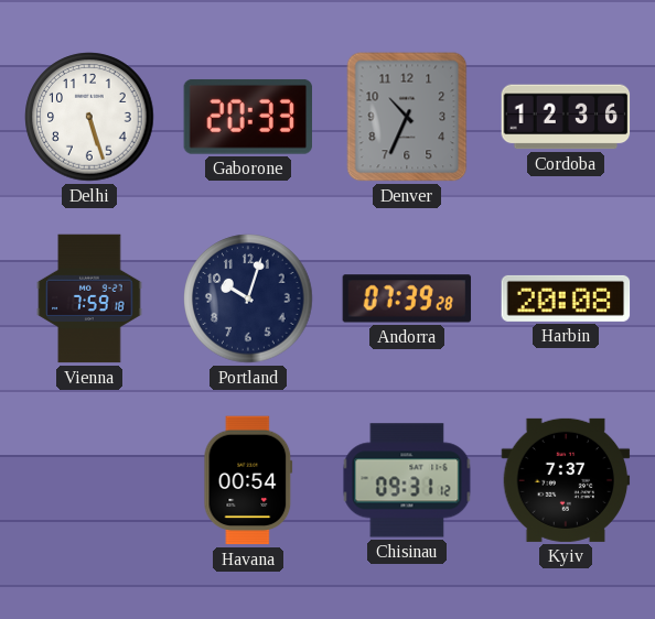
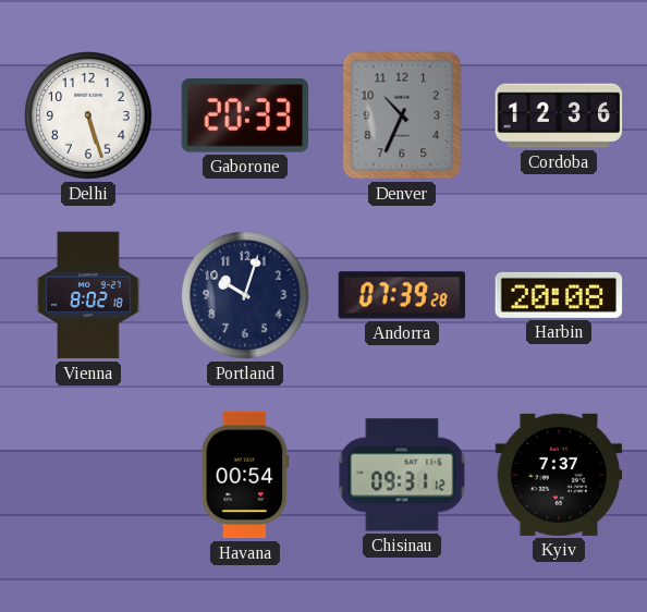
Vienna: 7:59 -> 8:02
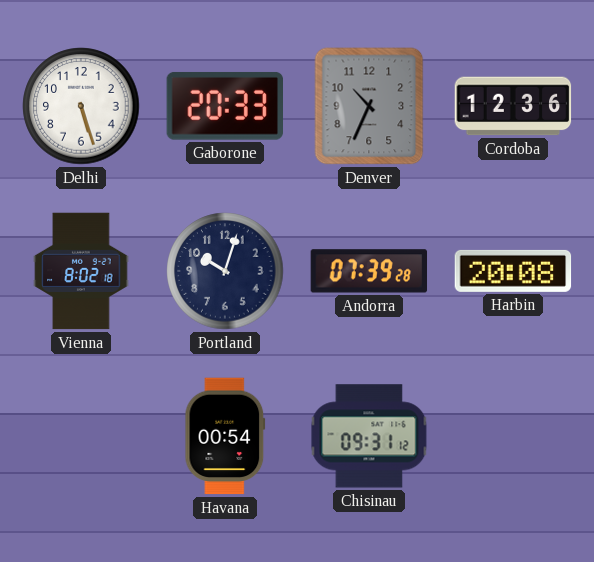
Kyiv: 7:37 -> none
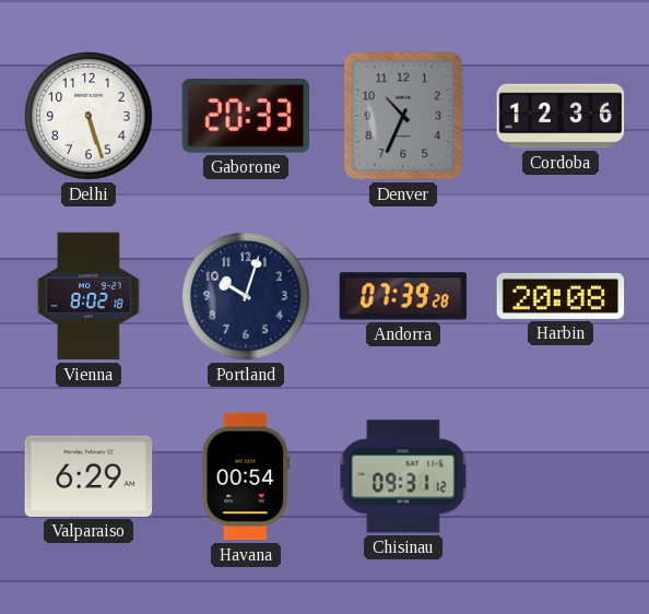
Valparaiso: none -> 6:29
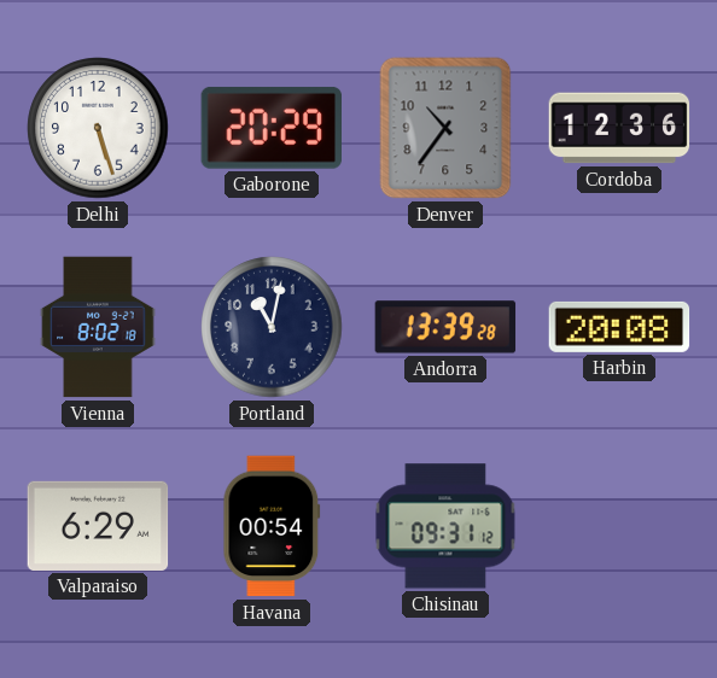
Gaborone: 20:33 -> 20:29
Denver: 10:34 -> 10:36
Portland: 10:03 -> 11:02
Andorra: 07:39 -> 13:39
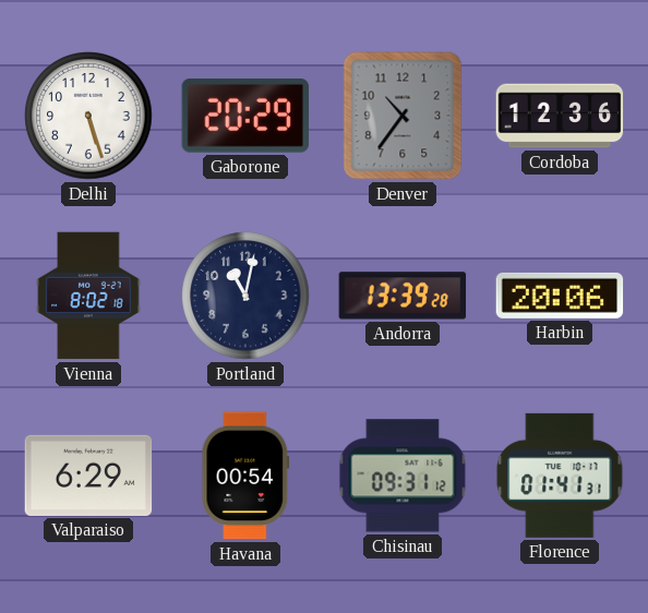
Harbin: 20:08 -> 20:06
Florence: none -> 01:41
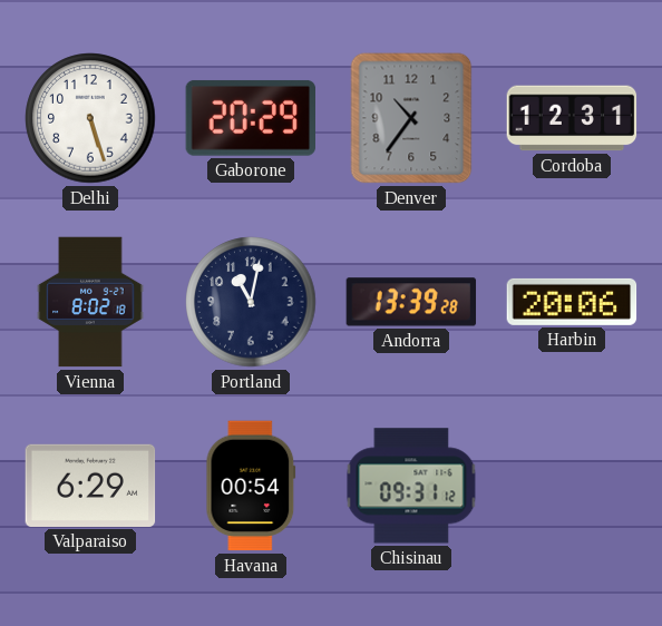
Cordoba: 12:36 -> 12:31
Florence: 01:41 -> none
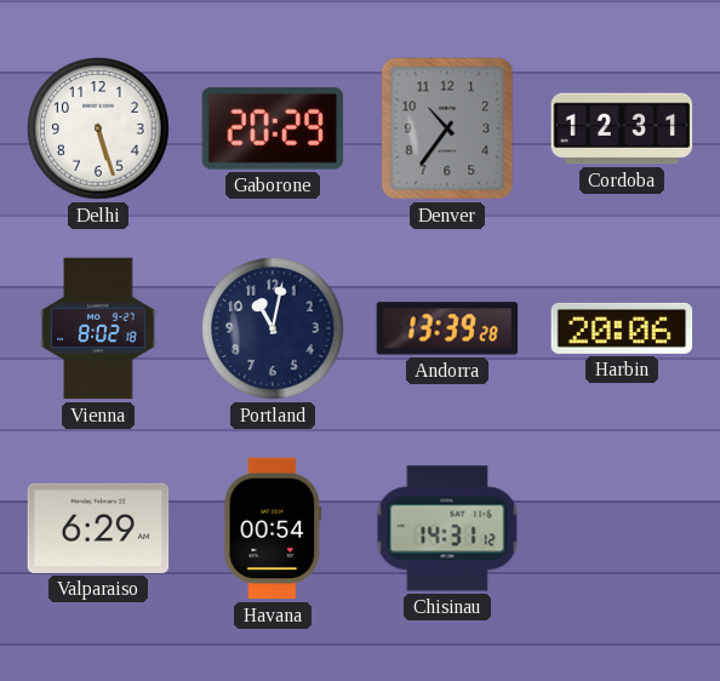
Chisinau: 09:31 -> 14:31
